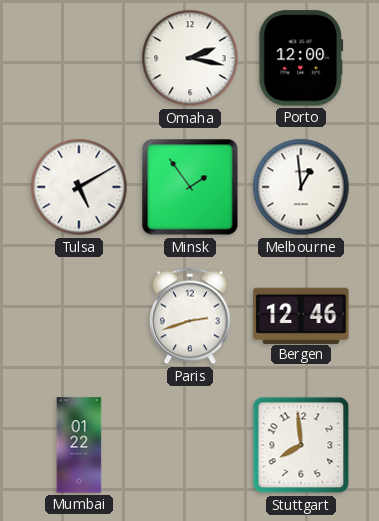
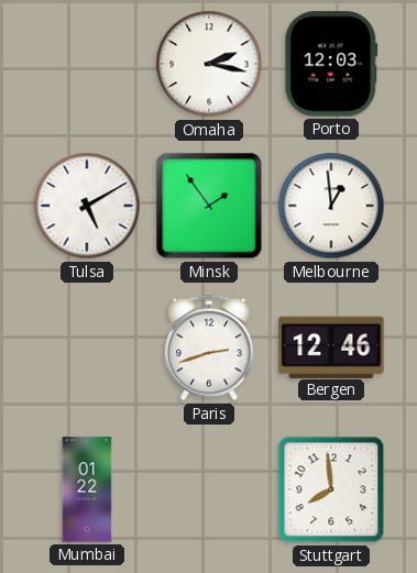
Porto: 12:00 -> 12:03
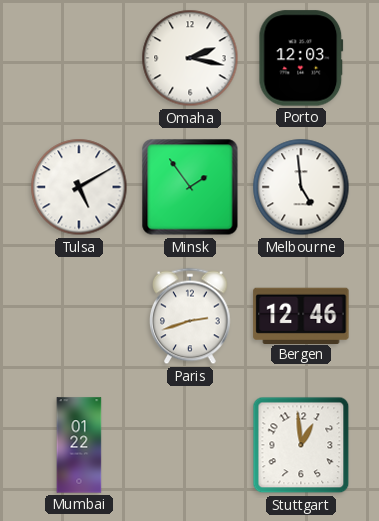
Melbourne: 12:59 -> 4:59
Stuttgart: 7:59 -> 12:59
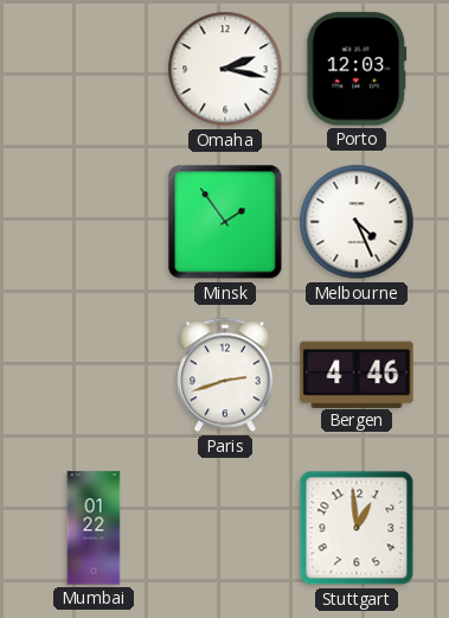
Tulsa: 5:10 -> none
Melbourne: 4:59 -> 4:26
Bergen: 12:46 -> 4:46
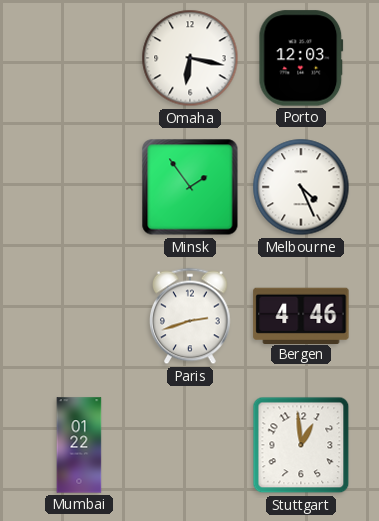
Omaha: 2:17 -> 6:17
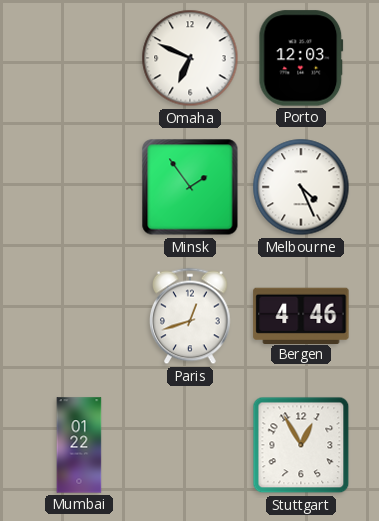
Omaha: 6:17 -> 6:49
Paris: 2:42 -> 12:42
Stuttgart: 12:59 -> 12:55
